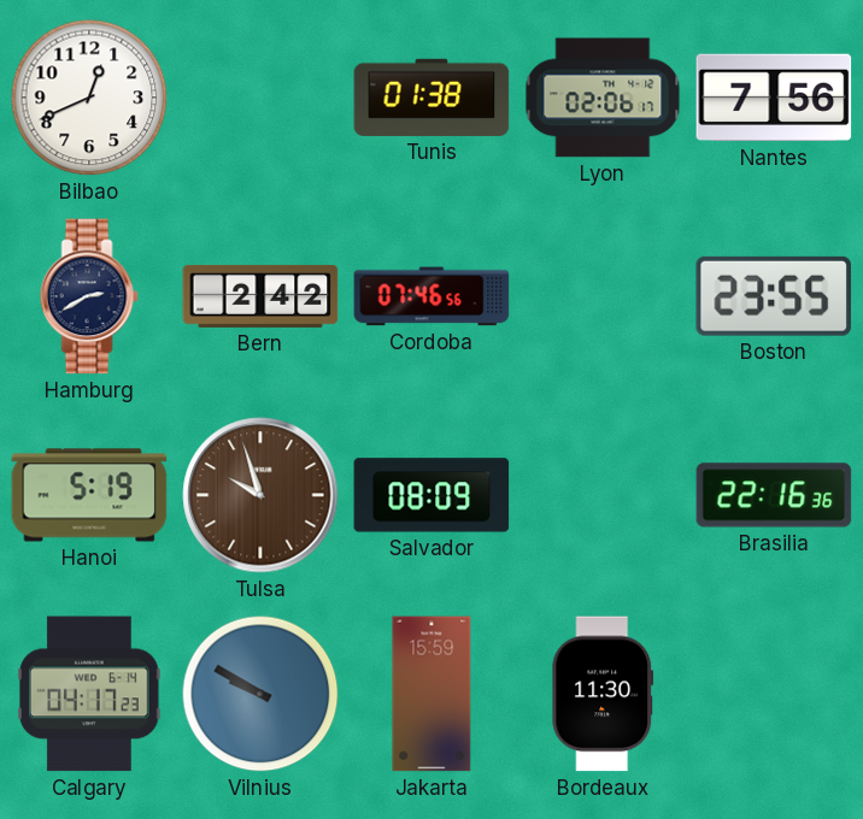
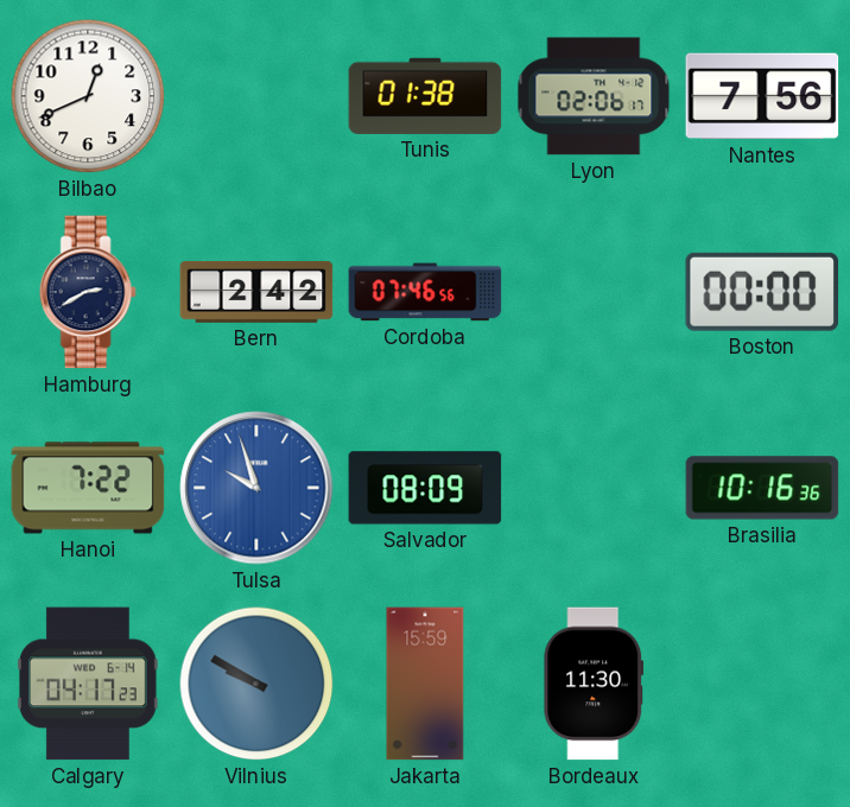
Boston: 23:55 -> 00:00
Hanoi: 5:19 -> 7:22
Tulsa dial: brown -> blue
Brasilia: 22:16 -> 10:16
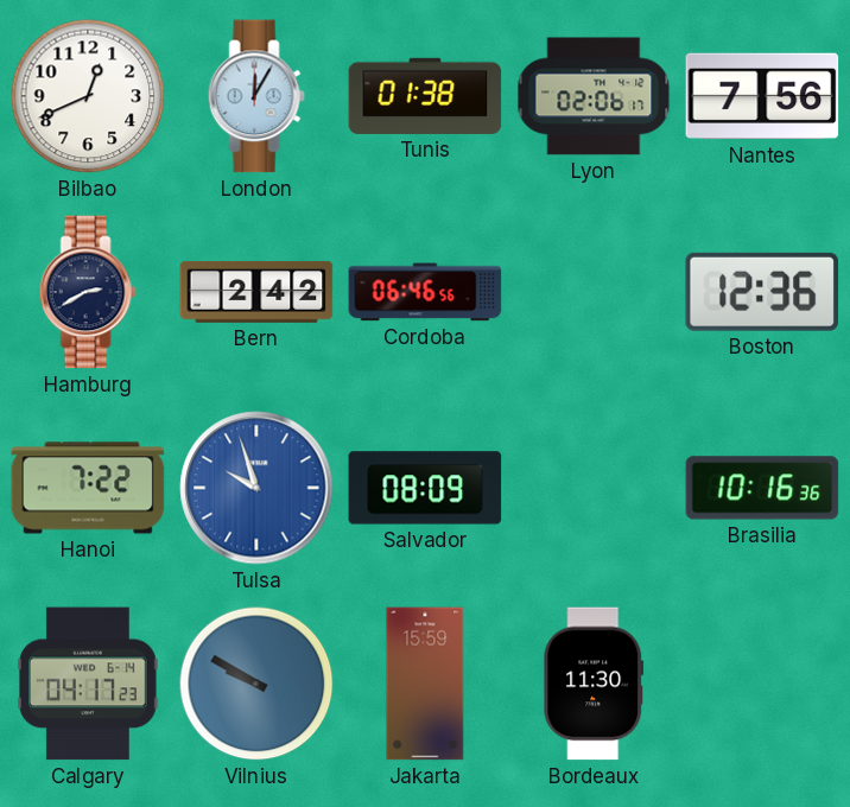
London: none -> 12:05
Cordoba: 07:46 -> 06:46
Boston: 00:00 -> 12:36
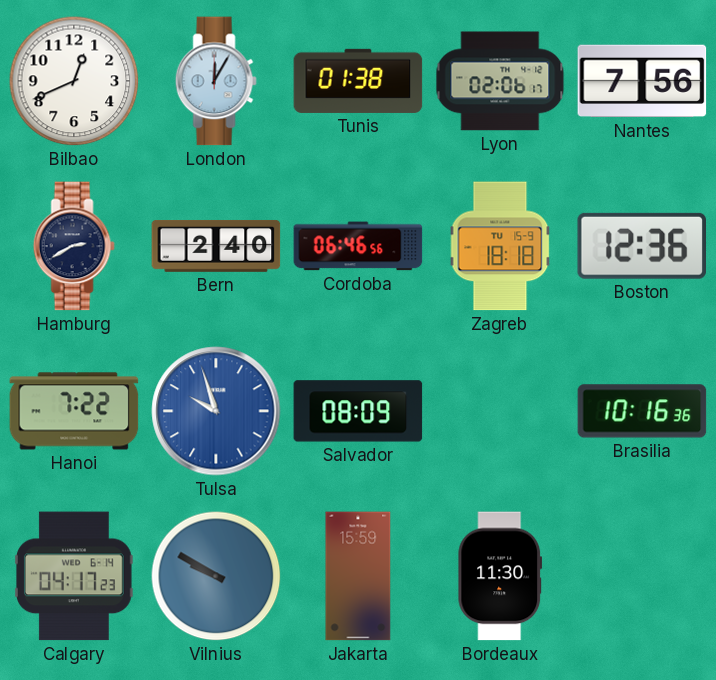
Bern: 2:42 -> 2:40
Zagreb: none -> 18:18
